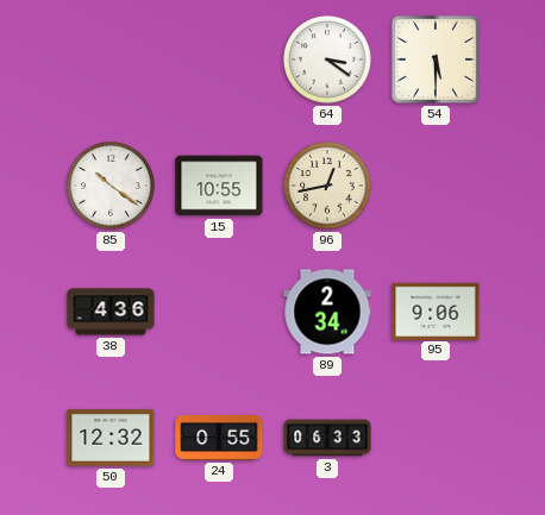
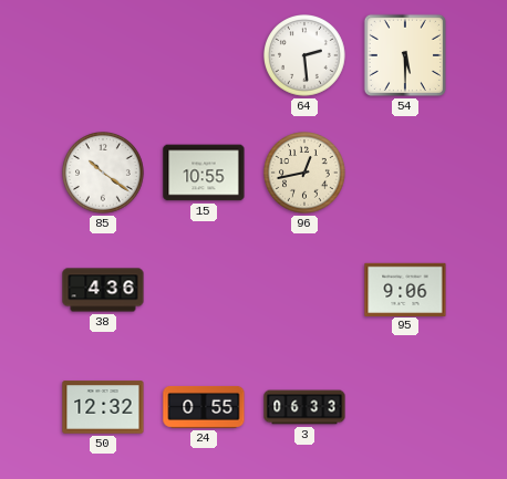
64: 3:21 -> 2:29
89: 2:34 -> none
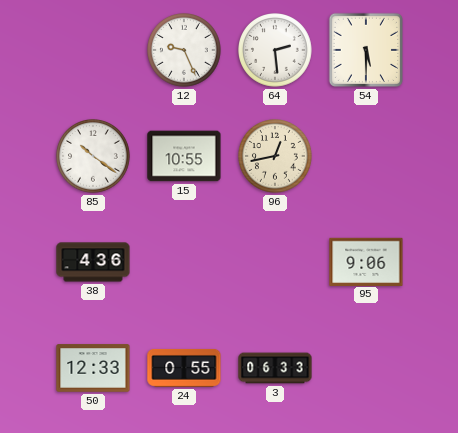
12: none -> 9:26
50: 12:32 -> 12:33
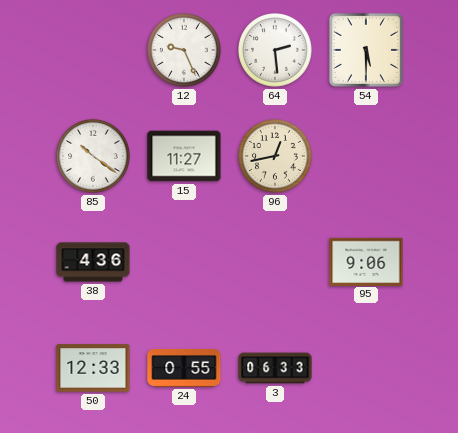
15: 10:55 -> 11:27
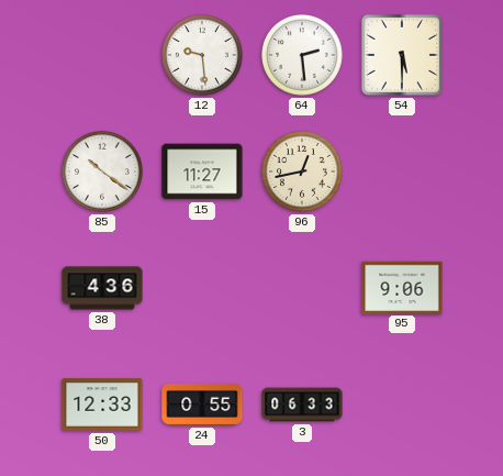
12: 9:26 -> 9:29
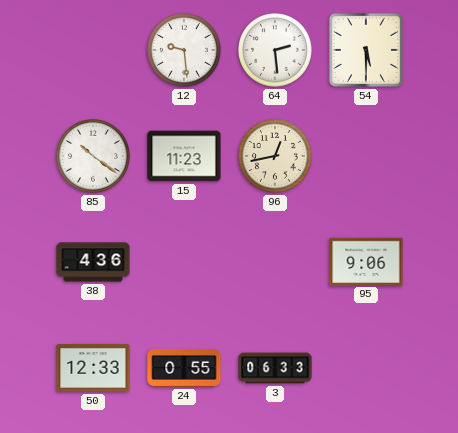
15: 11:27 -> 11:23
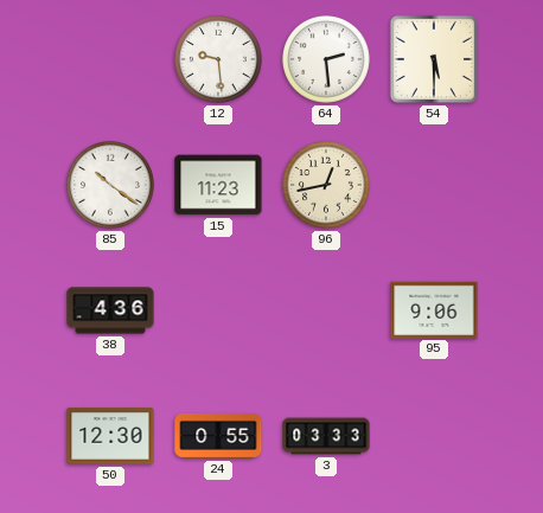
50: 12:33 -> 12:30
3: 06:33 -> 03:33
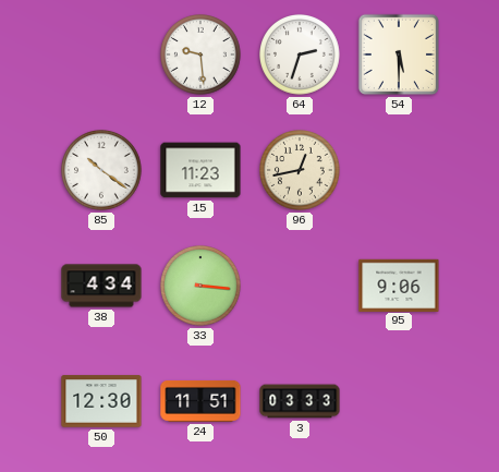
64: 2:29 -> 2:33
38: 4:36 -> 4:34
33: none -> 3:16
24: 0:55 -> 11:51
